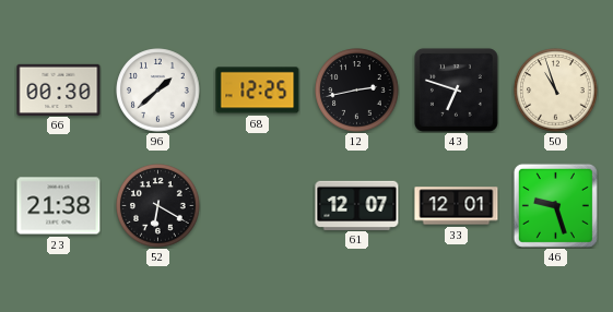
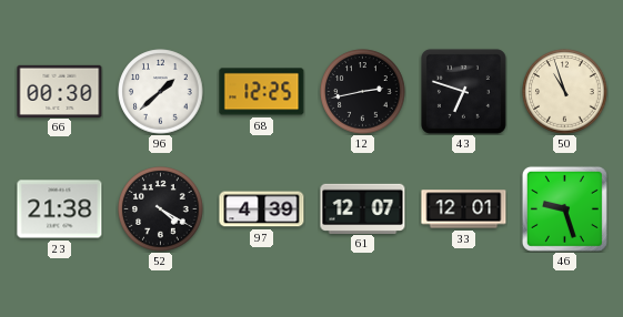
52: 6:20 -> 4:20
97: none -> 4:39
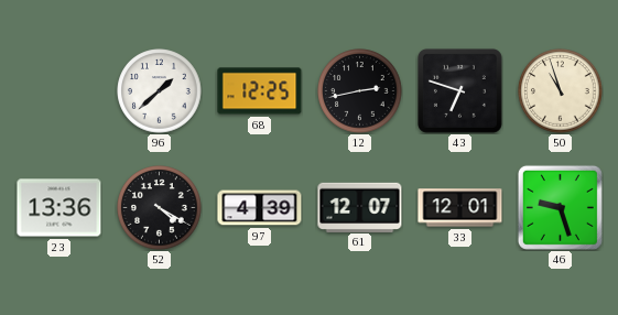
66: 00:30 -> none
23: 21:38 -> 13:36
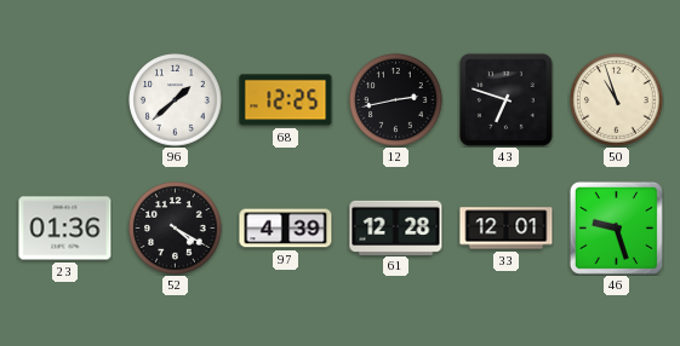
23: 13:36 -> 01:36
61: 12:07 -> 12:28
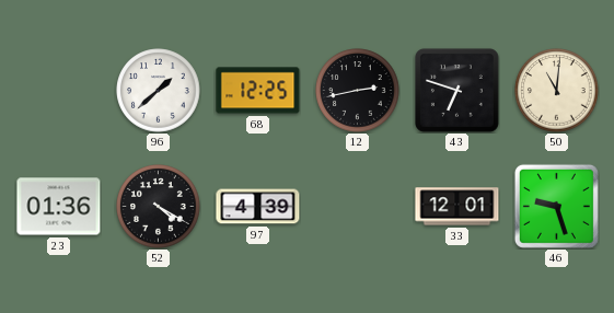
50: 10:57 -> 11:01
61: 12:28 -> none
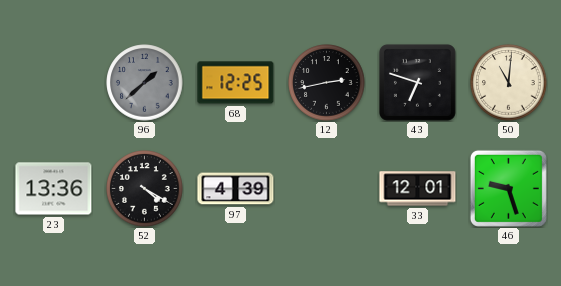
96 dial: white -> grey
23: 01:36 -> 13:36
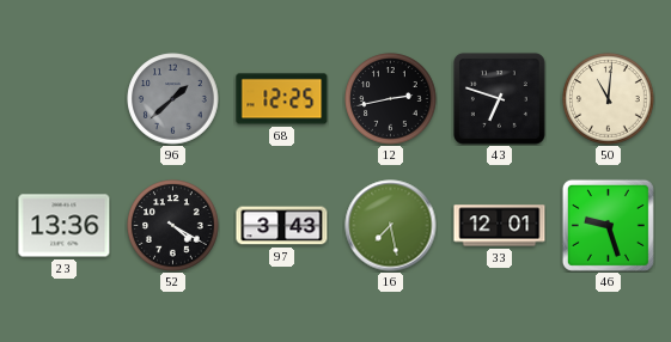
97: 4:39 -> 3:43
16: none -> 7:28
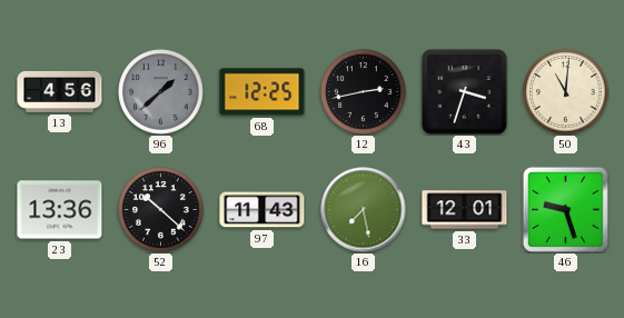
13: none -> 4:56
43: 6:48 -> 3:33
52: 4:20 -> 10:22
97: 3:43 -> 11:43
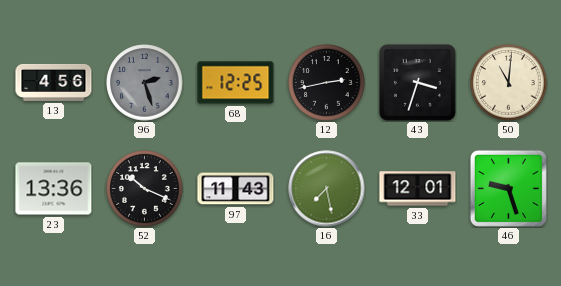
96: 1:38 -> 2:27
52: 10:22 -> 10:19
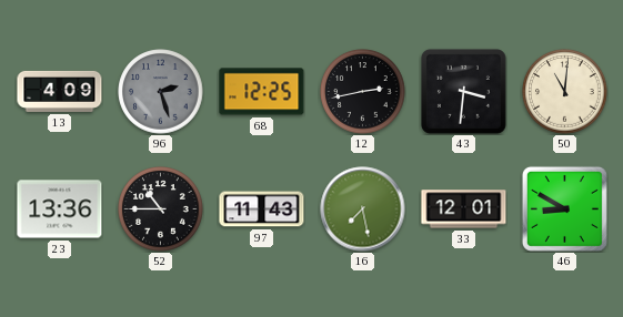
13: 4:56 -> 4:09
43: 3:33 -> 3:31
52: 10:19 -> 10:45
46: 9:27 -> 8:50
